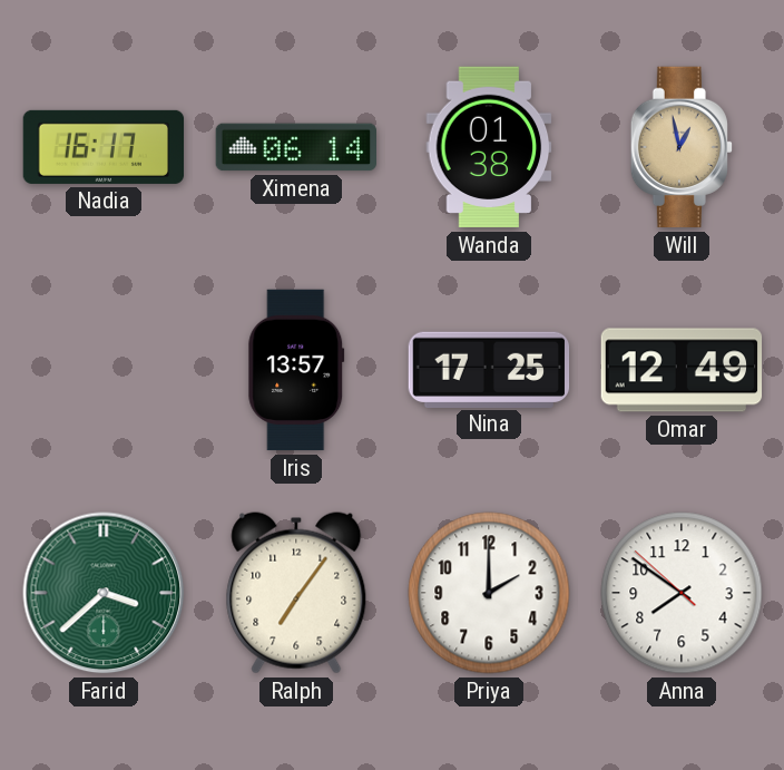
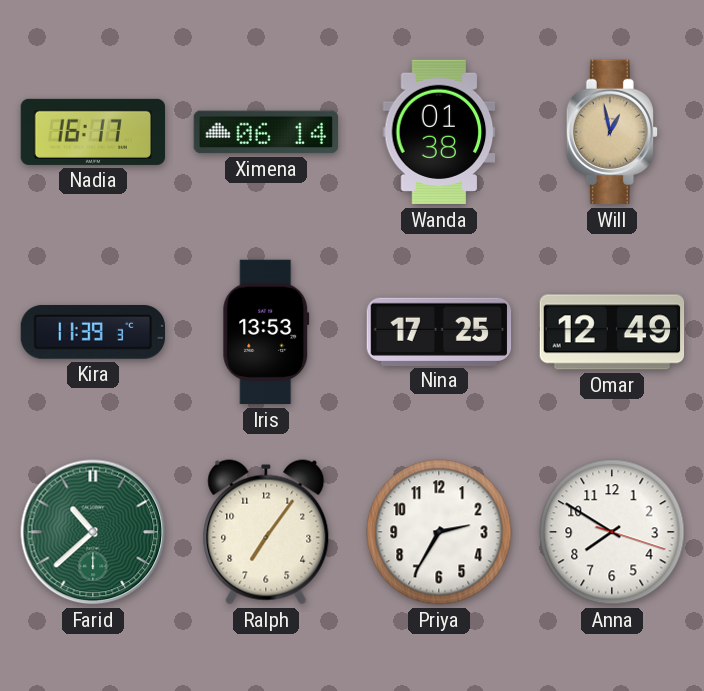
Kira: none -> 11:39
Iris: 13:57 -> 13:53
Farid: 3:38 -> 10:38
Priya: 2:00 -> 2:35
Anna: 7:50:52 -> 7:50:18
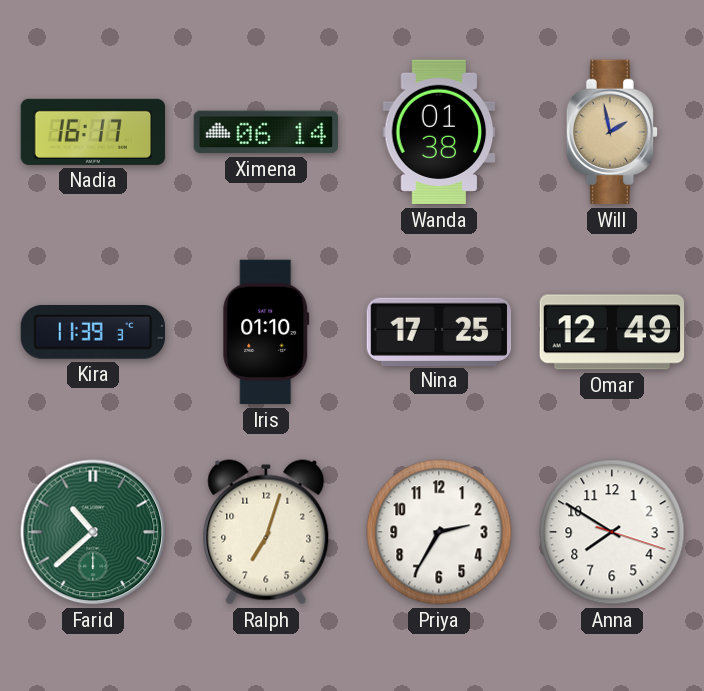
Will: 12:58 -> 1:58
Iris: 13:53 -> 01:10
Ralph: 7:06 -> 7:03
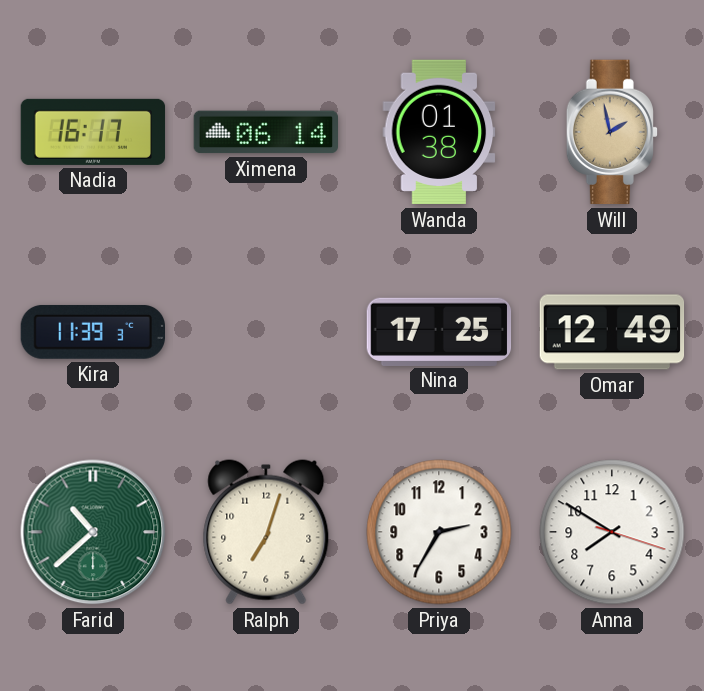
Iris: 01:10 -> none
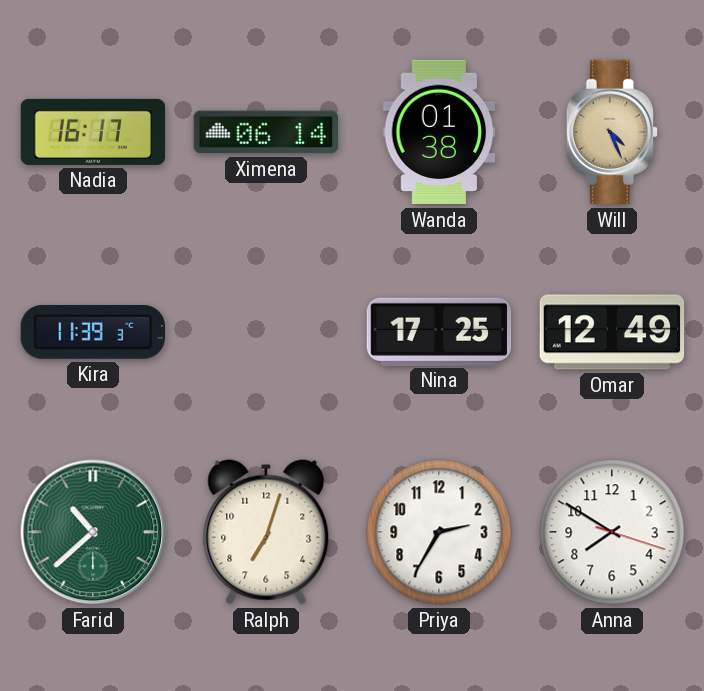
Will: 1:58 -> 4:26
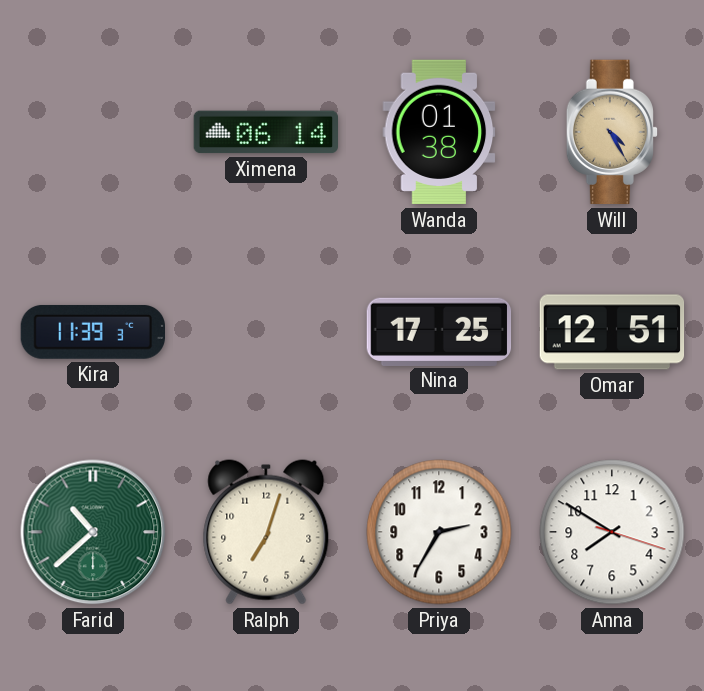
Nadia: 16:17 -> none
Will: 4:26 -> 4:25
Omar: 12:49 -> 12:51
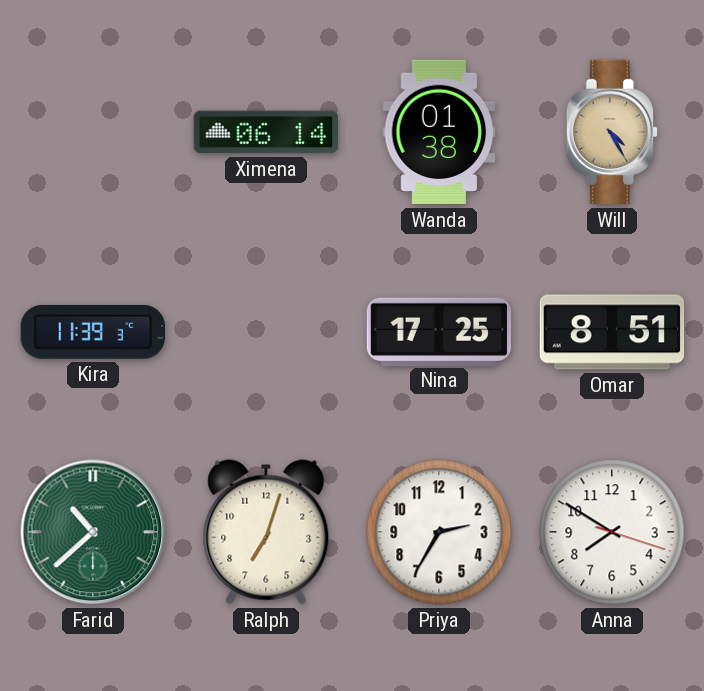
Omar: 12:51 -> 8:51
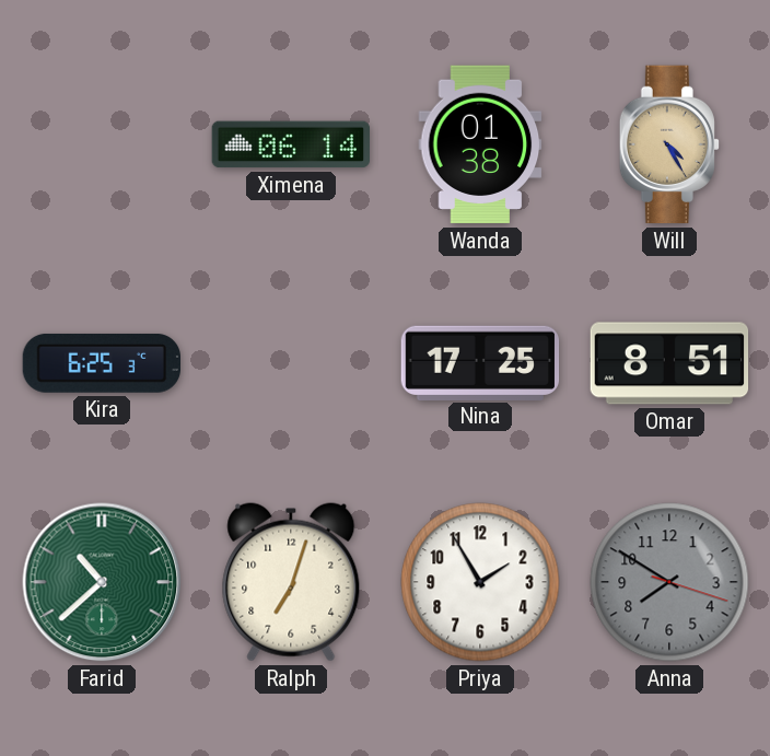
Kira: 11:39 -> 6:25
Priya: 2:35 -> 1:55
Anna dial: white -> grey
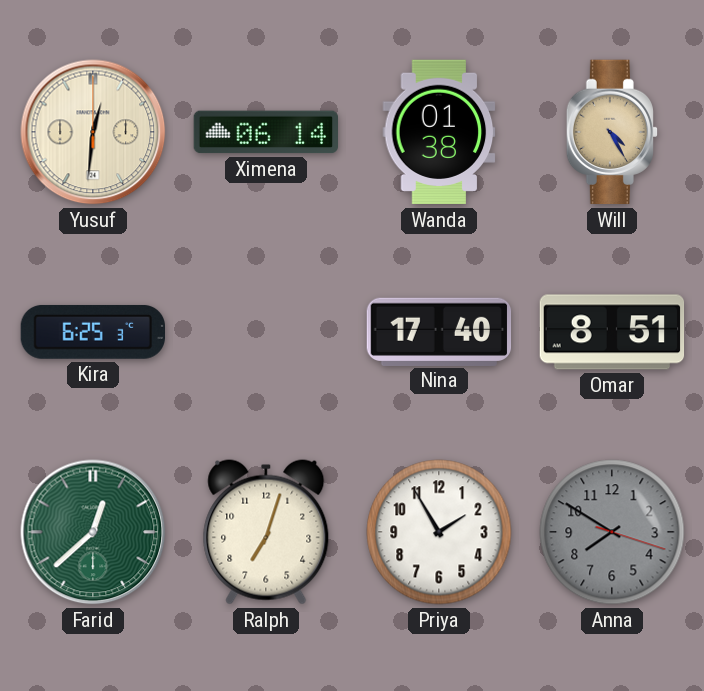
Yusuf: none -> 12:31
Nina: 17:25 -> 17:40
Farid: 10:38 -> 12:38
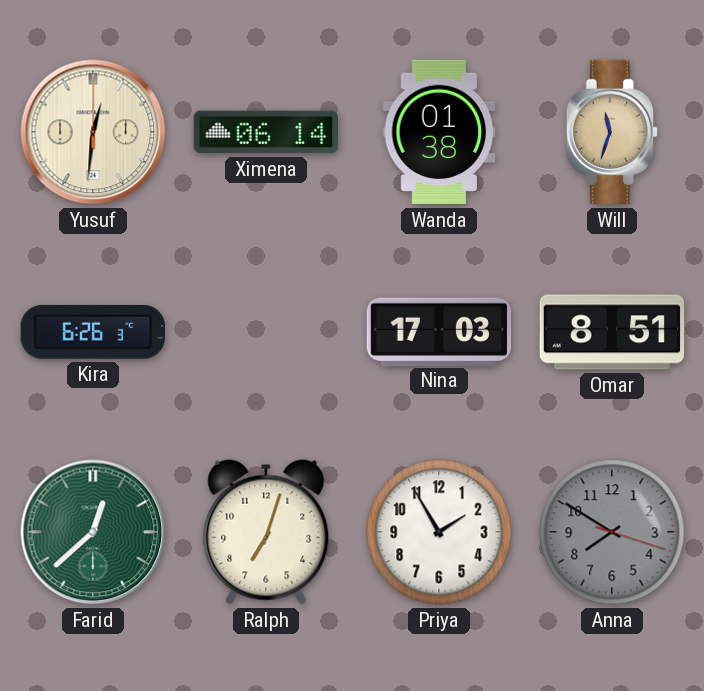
Will: 4:25 -> 11:33
Kira: 6:25 -> 6:26
Nina: 17:40 -> 17:03
